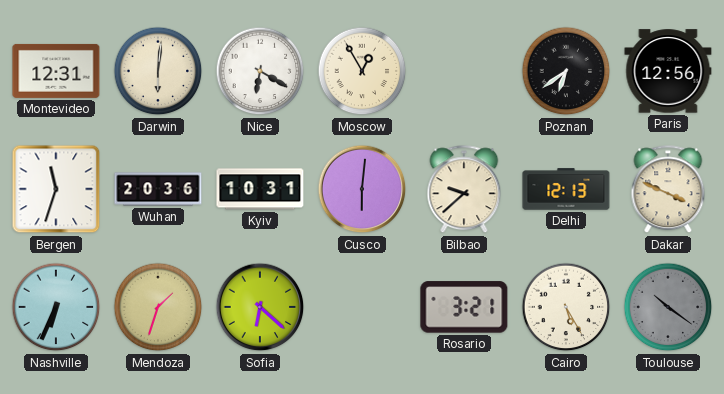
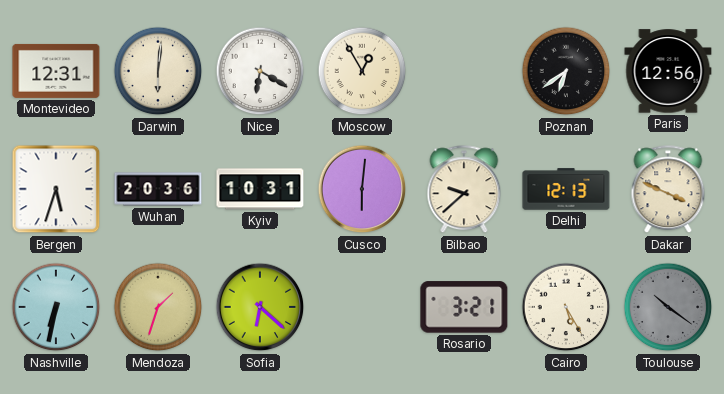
Bergen: 11:33 -> 5:33
Nashville: 6:34 -> 6:32
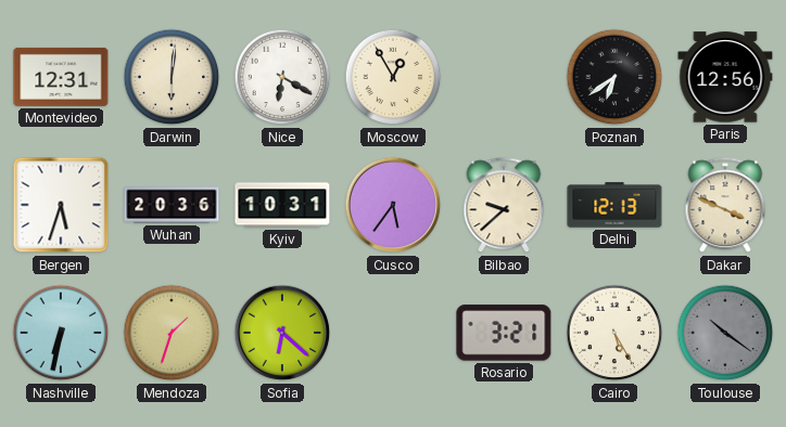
Cusco: 6:01 -> 5:36
